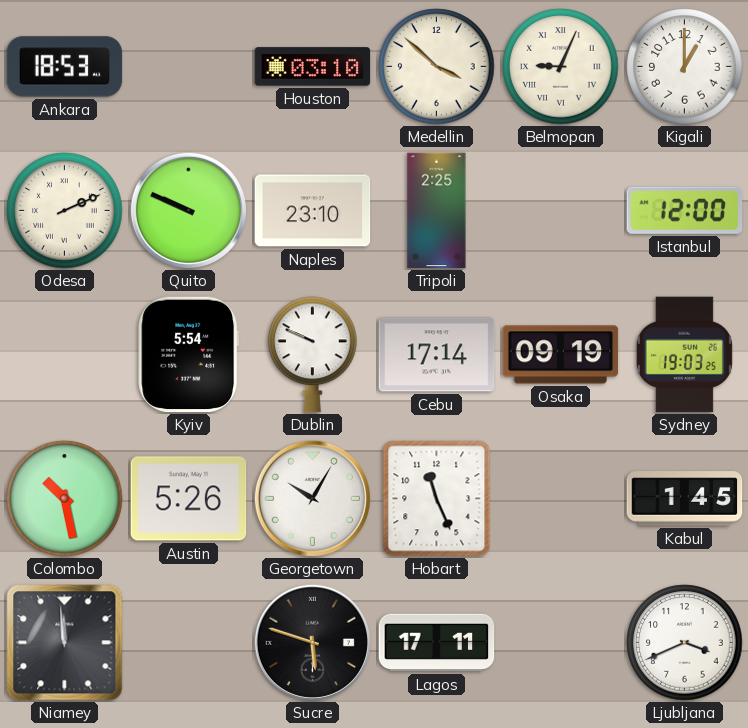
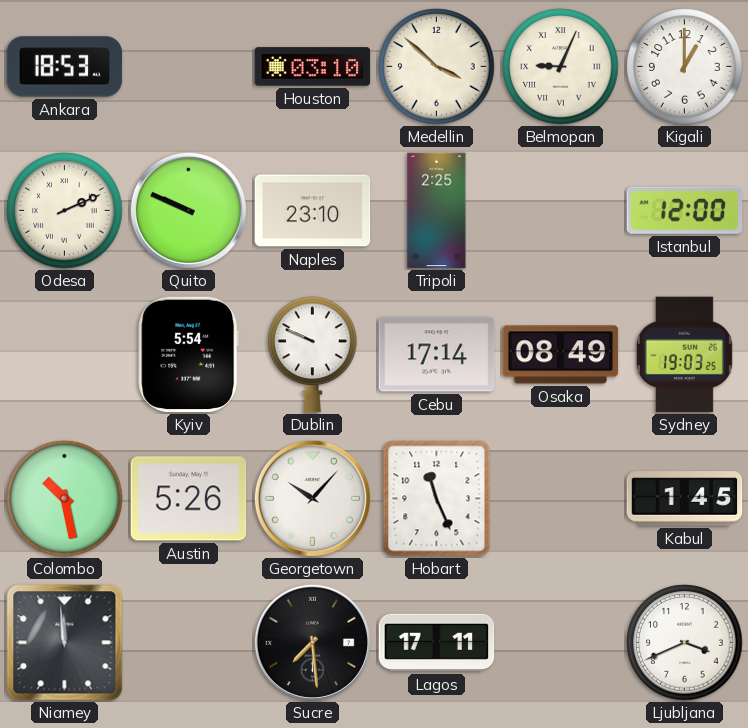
Osaka: 09:19 -> 08:49
Georgetown: 10:05 -> 10:07
Sucre: 5:48 -> 7:29
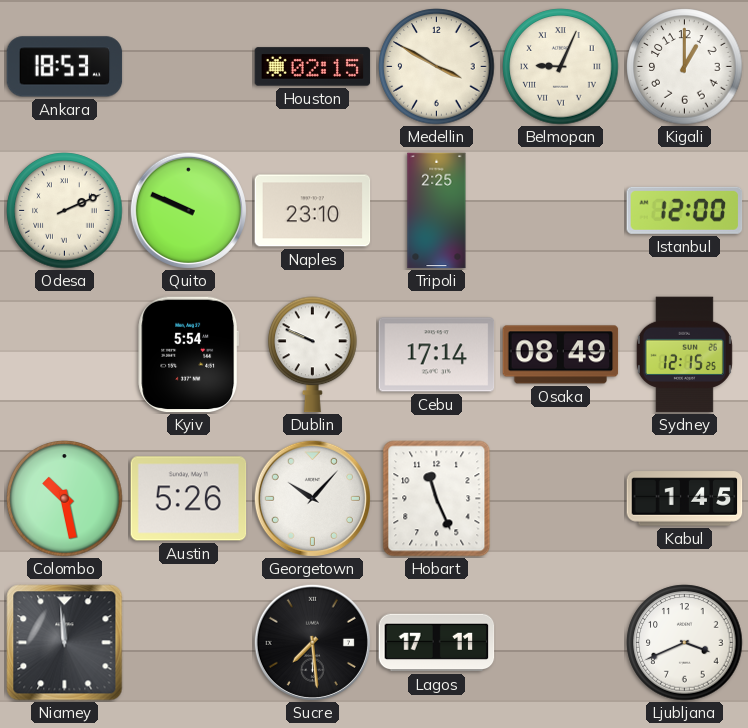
Houston: 03:10 -> 02:15
Medellin: 3:52 -> 3:50
Sydney: 19:03 -> 12:15
